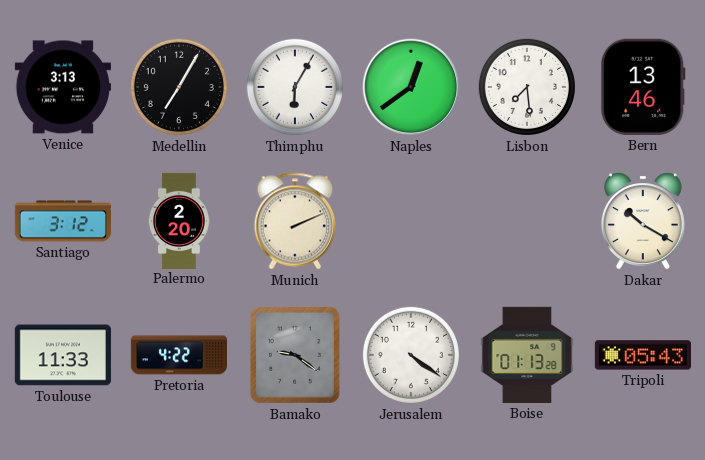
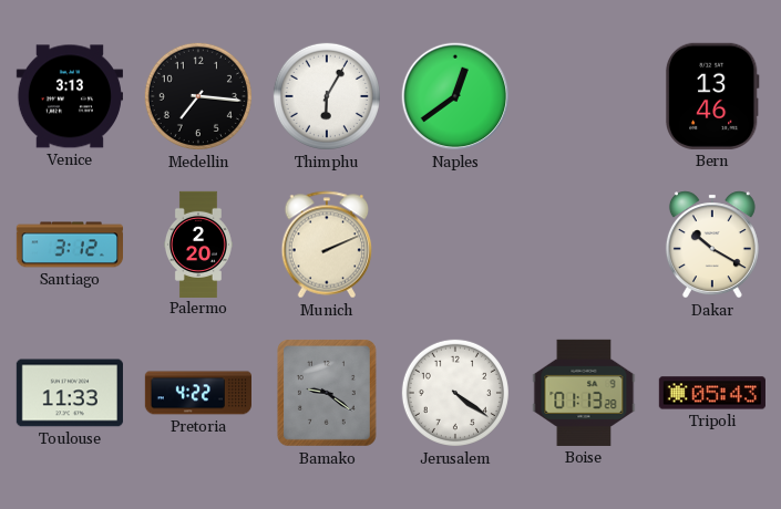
Medellin: 7:05 -> 7:16
Lisbon: 7:29 -> none
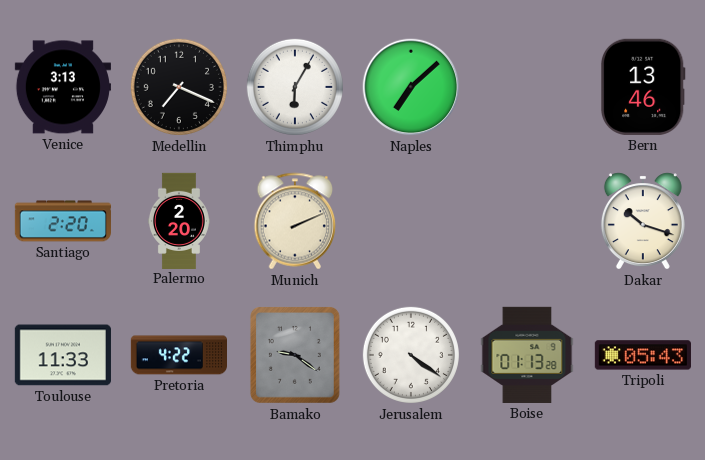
Medellin: 7:16 -> 7:19
Naples: 12:39 -> 7:08
Santiago: 3:12 -> 2:20
Dakar: 10:20 -> 10:18
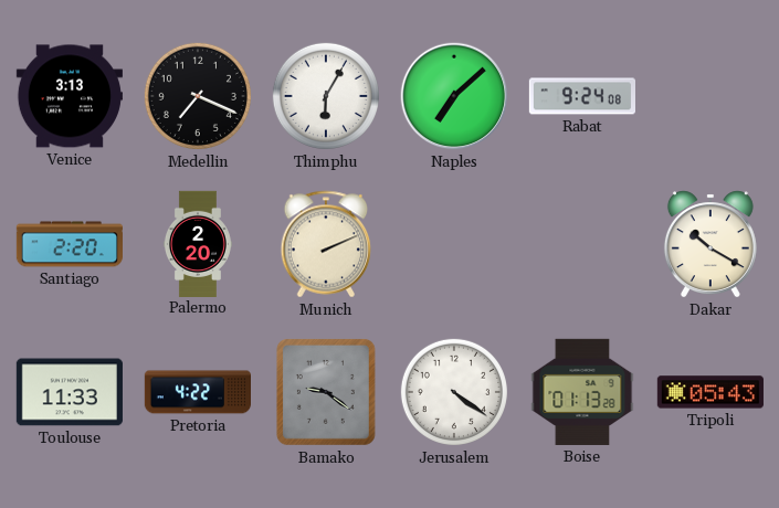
Rabat: none -> 9:24
Bern: 13:46 -> none
Dakar: 10:18 -> 10:20
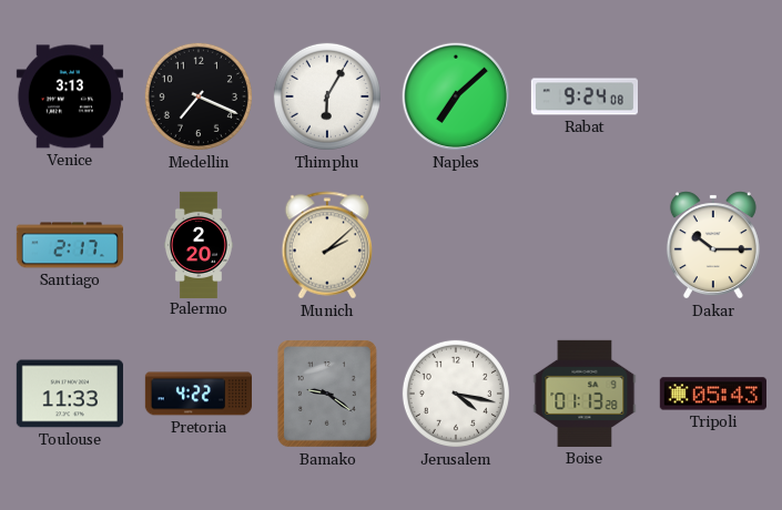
Santiago: 2:20 -> 2:17
Munich: 2:11 -> 2:08
Dakar: 10:20 -> 10:15
Jerusalem: 4:21 -> 4:17
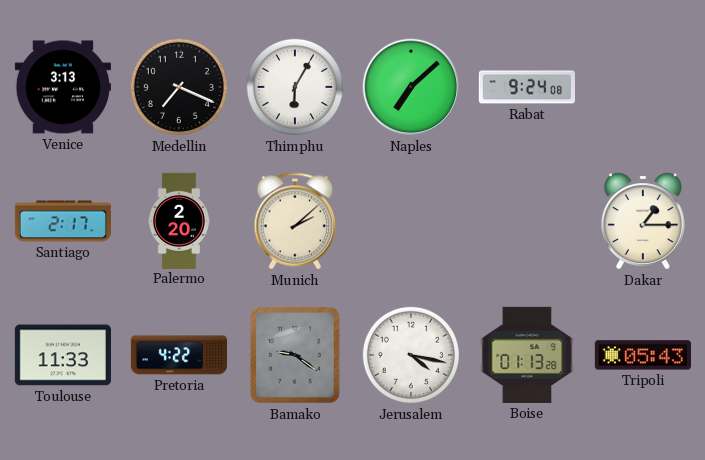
Dakar: 10:15 -> 1:15
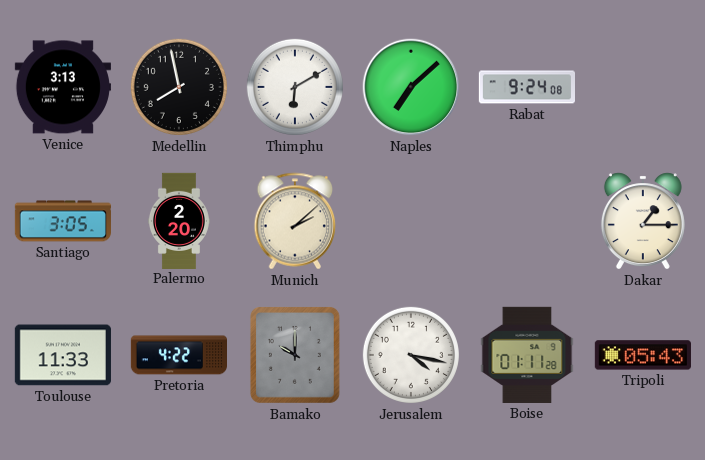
Medellin: 7:19 -> 7:58
Thimphu: 6:05 -> 6:10
Santiago: 2:17 -> 3:05
Bamako: 9:21 -> 10:00
Boise: 01:13 -> 01:11
